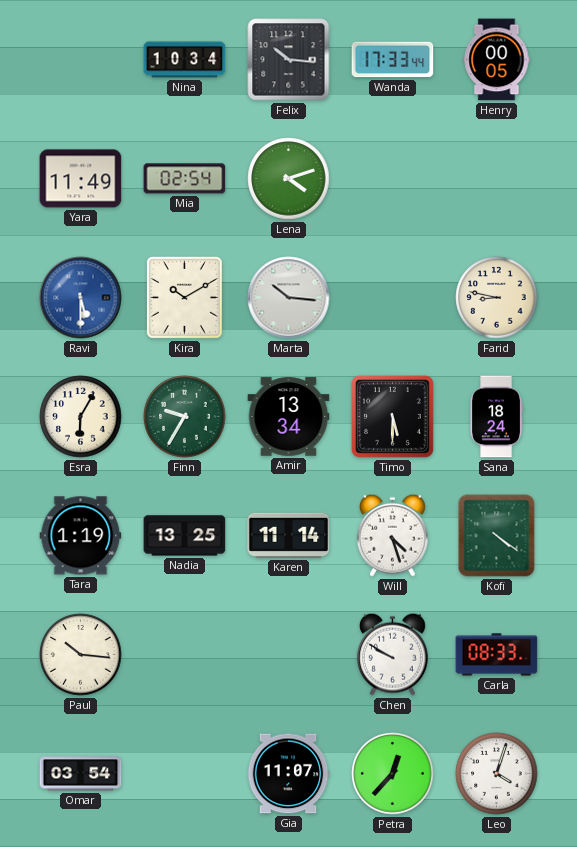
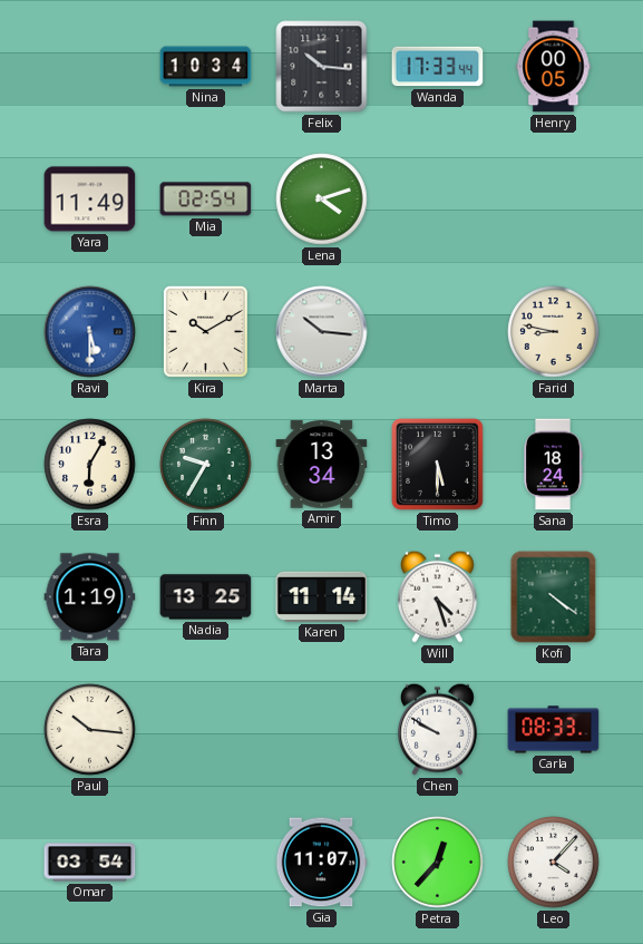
Leo: 4:03 -> 4:07
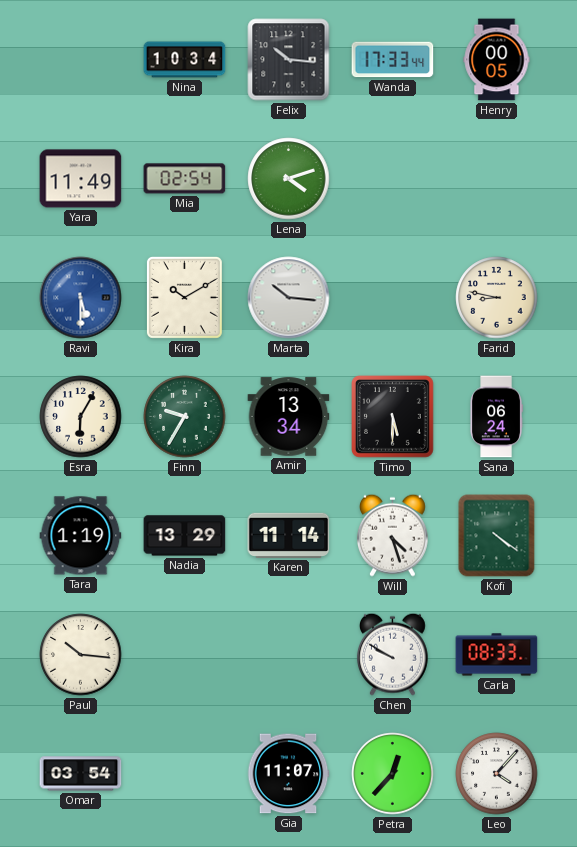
Sana: 18:24 -> 06:24
Nadia: 13:25 -> 13:29
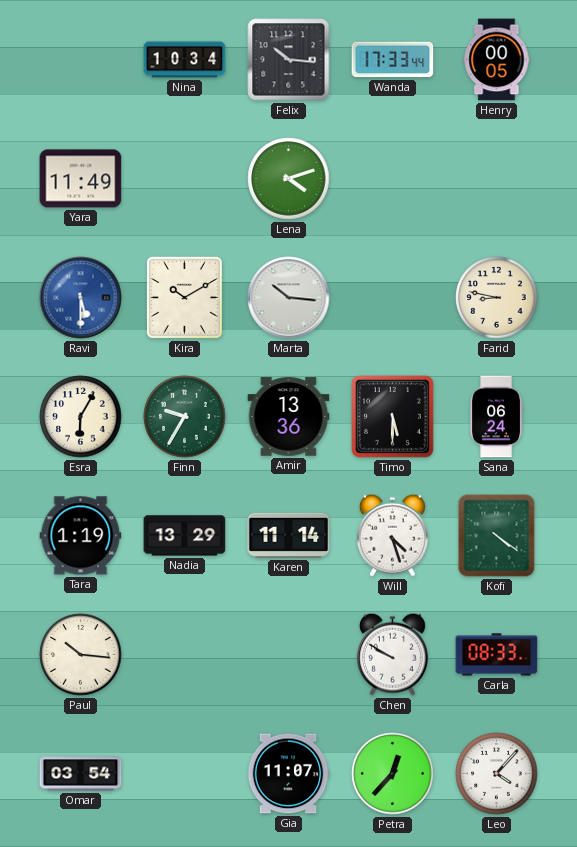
Mia: 02:54 -> none
Amir: 13:34 -> 13:36
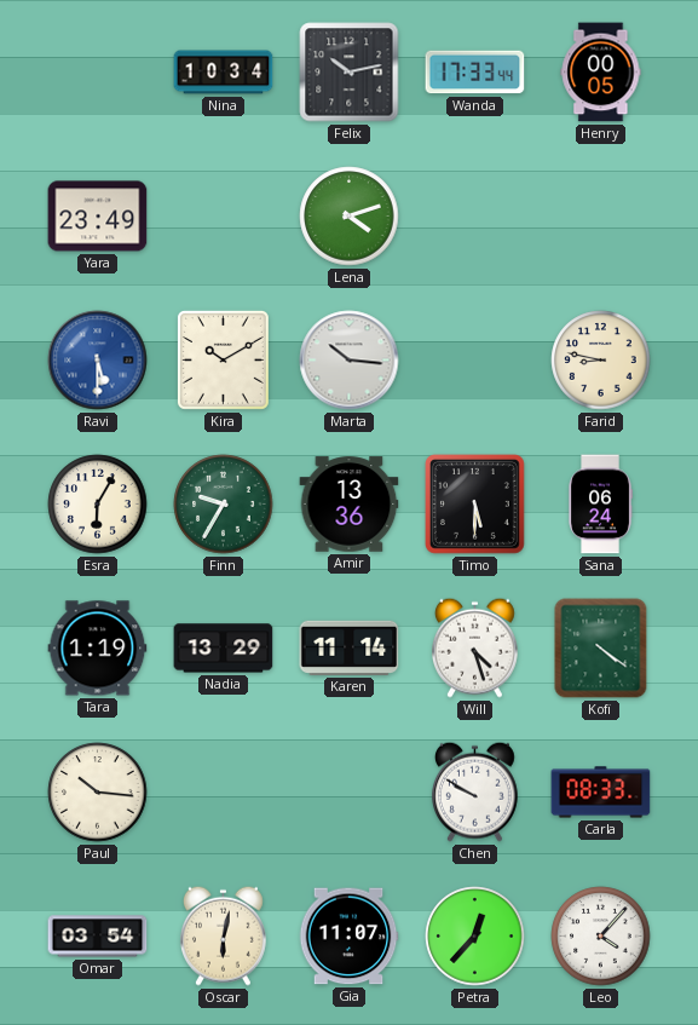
Felix: 10:16 -> 10:13
Yara: 11:49 -> 23:49
Oscar: none -> 6:02
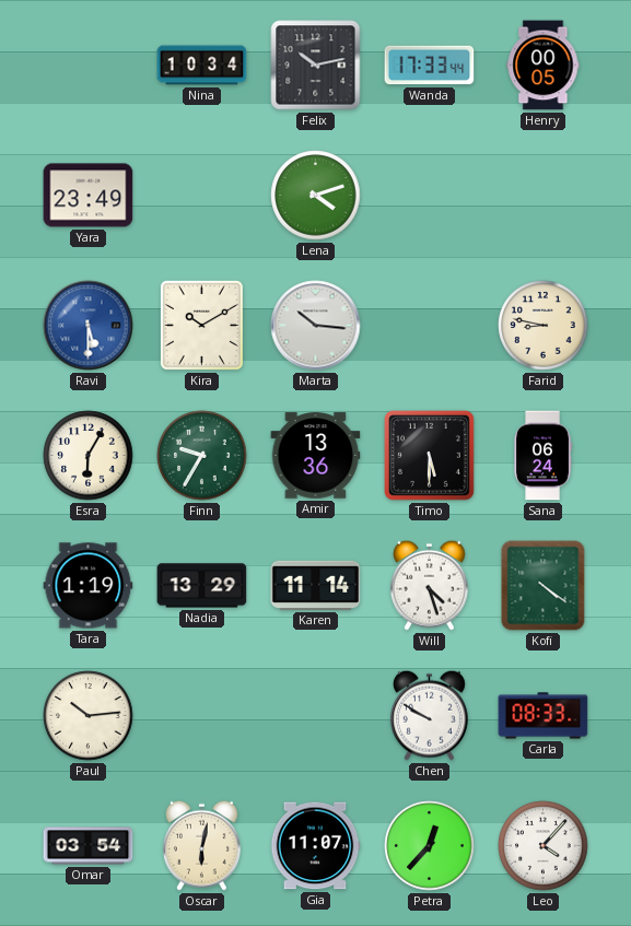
Paul: 10:16 -> 10:14
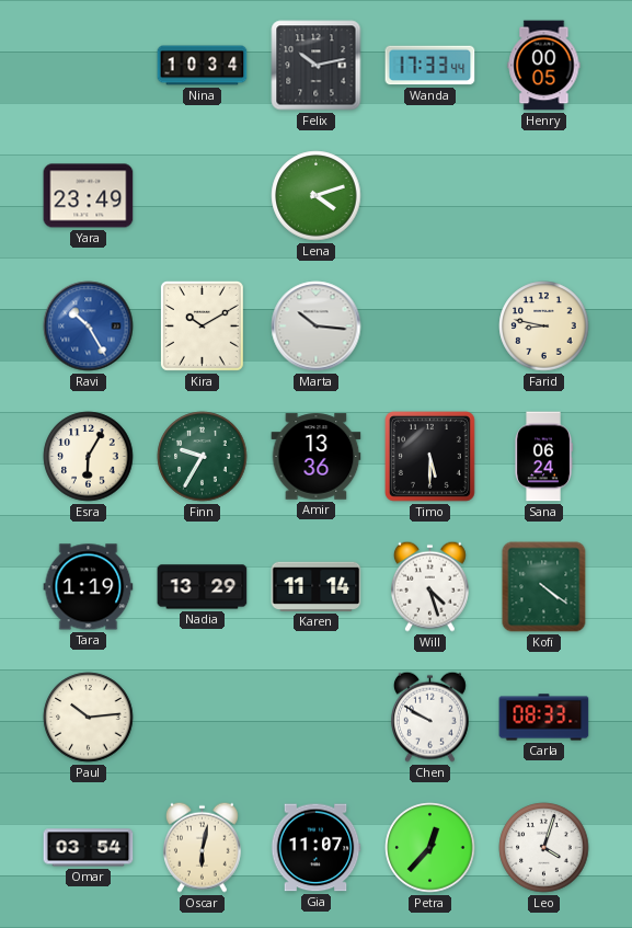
Ravi: 5:30 -> 10:25
Leo: 4:07 -> 4:03
